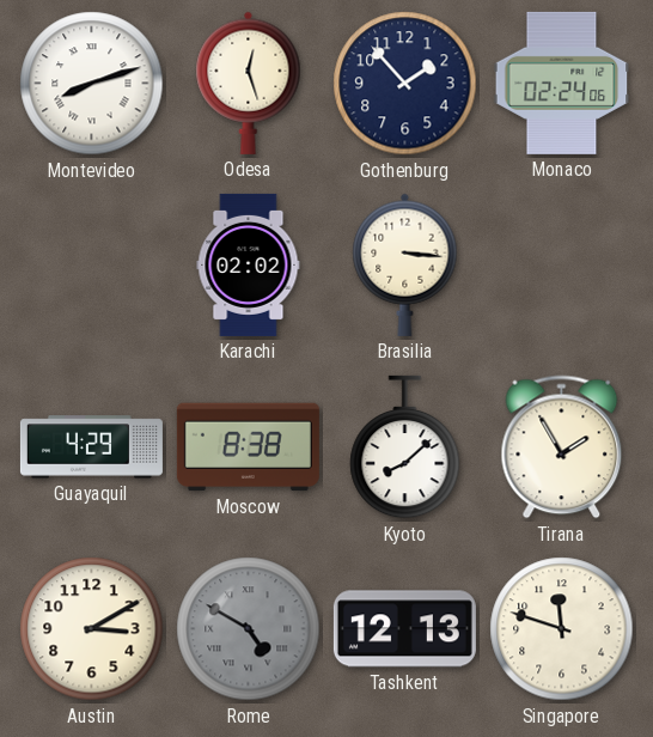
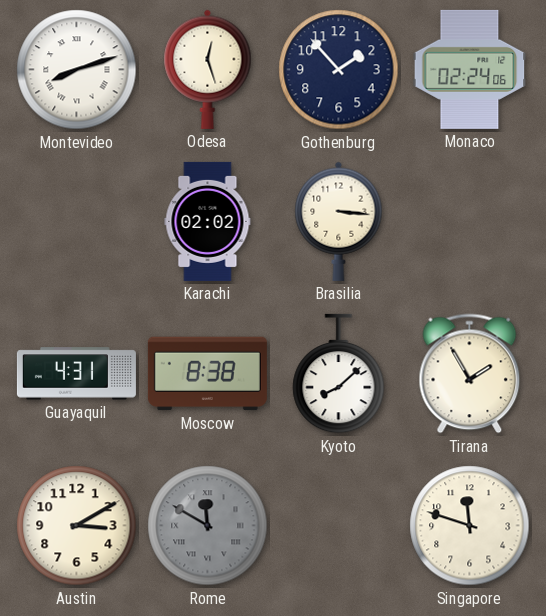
Guayaquil: 4:29 -> 4:31
Rome: 4:50 -> 11:50
Tashkent: 12:13 -> none
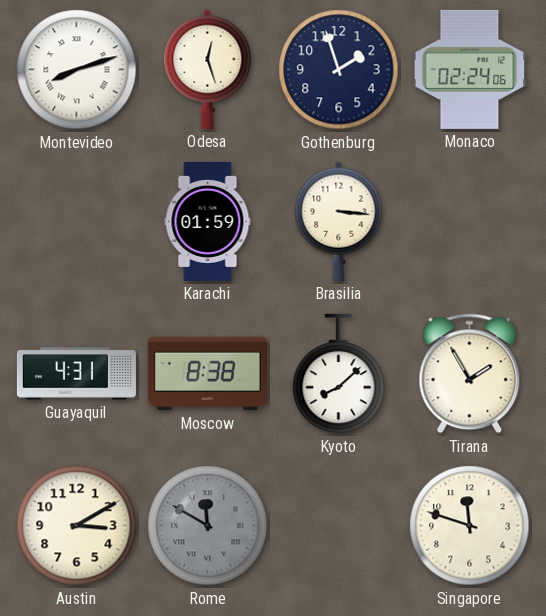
Gothenburg: 1:53 -> 1:57
Karachi: 02:02 -> 01:59
